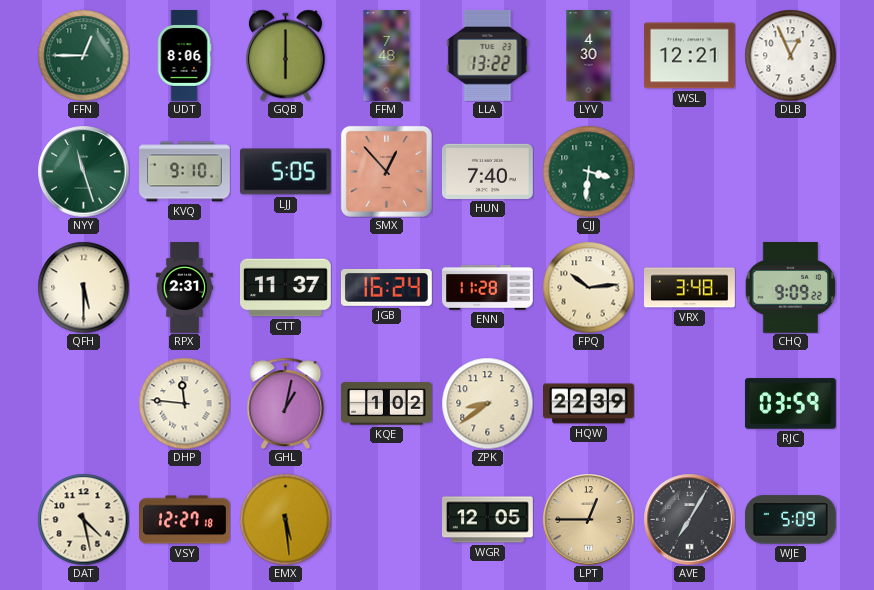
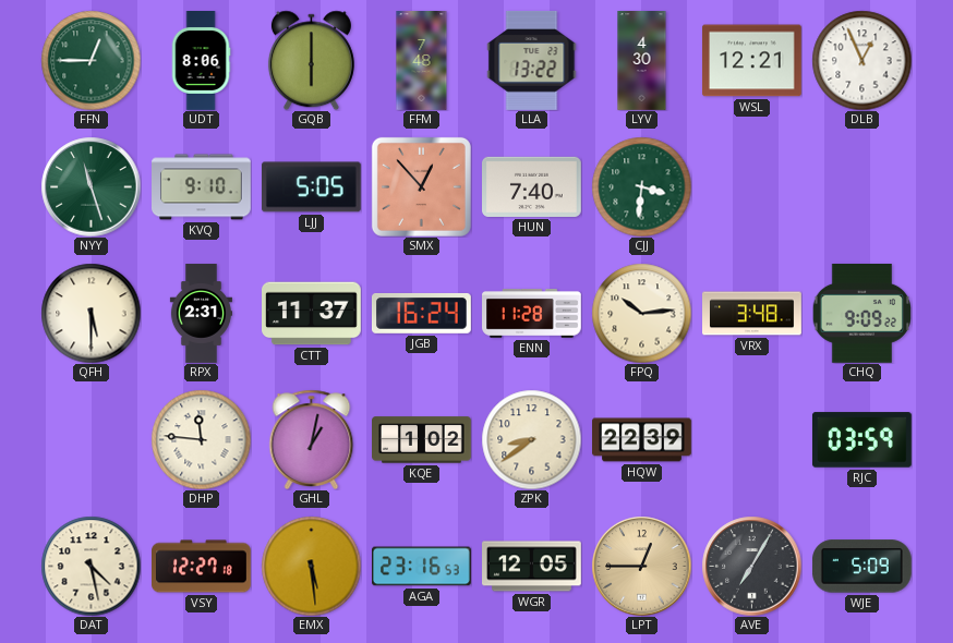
AGA: none -> 23:16
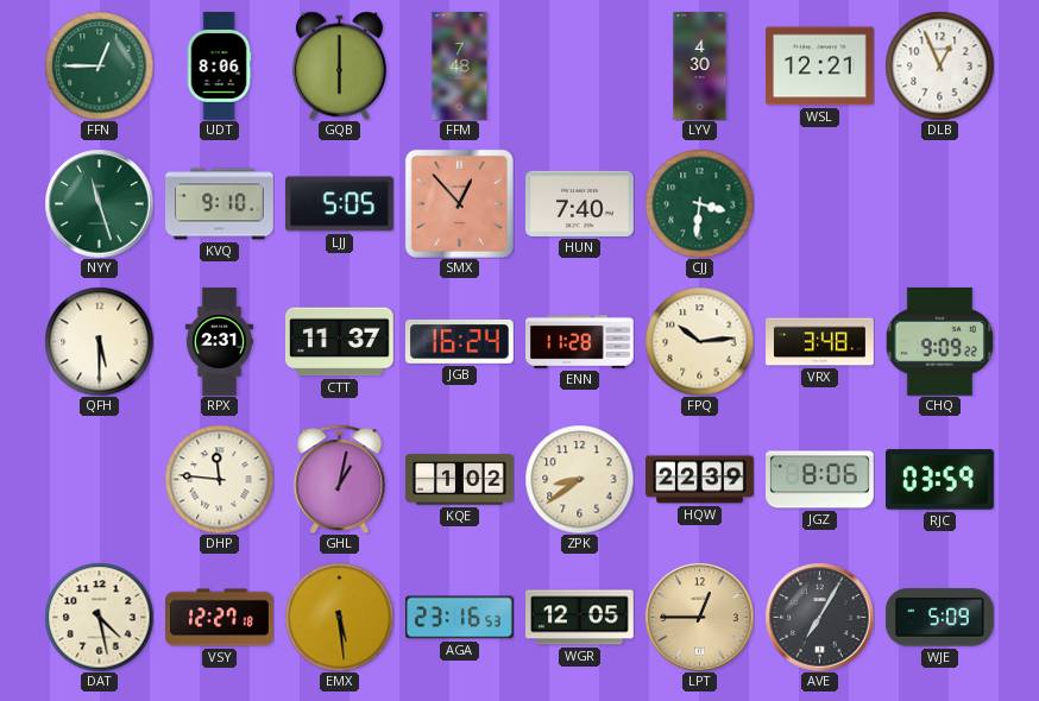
LLA: 13:22 -> none
JGZ: none -> 8:06
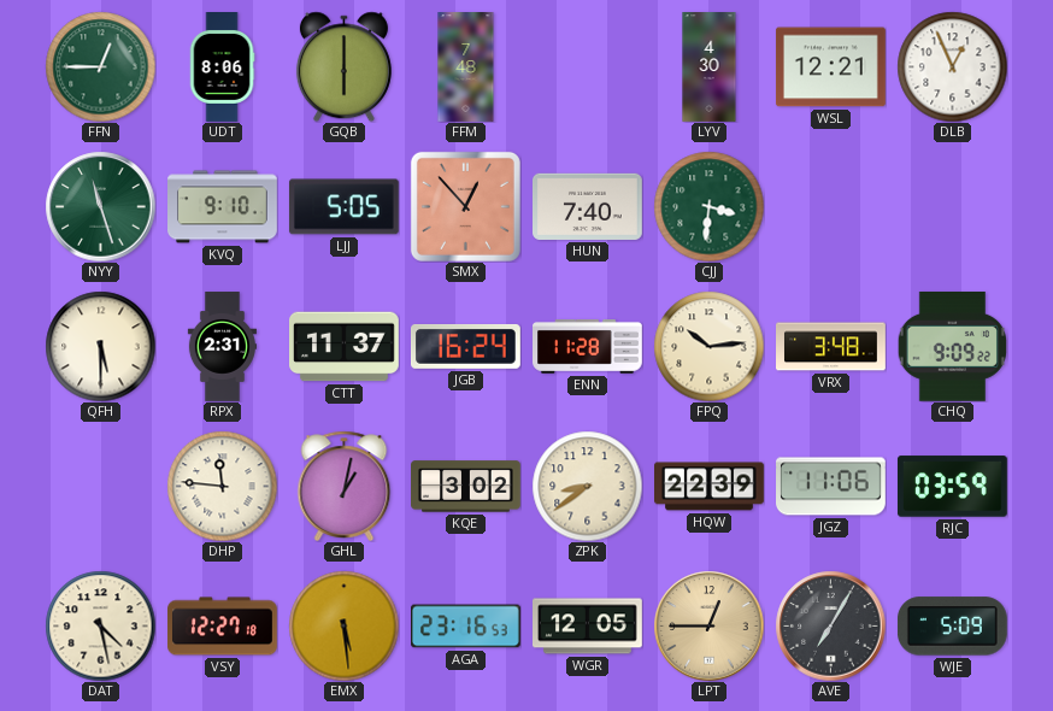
KQE: 1:02 -> 3:02
JGZ: 8:06 -> 11:06
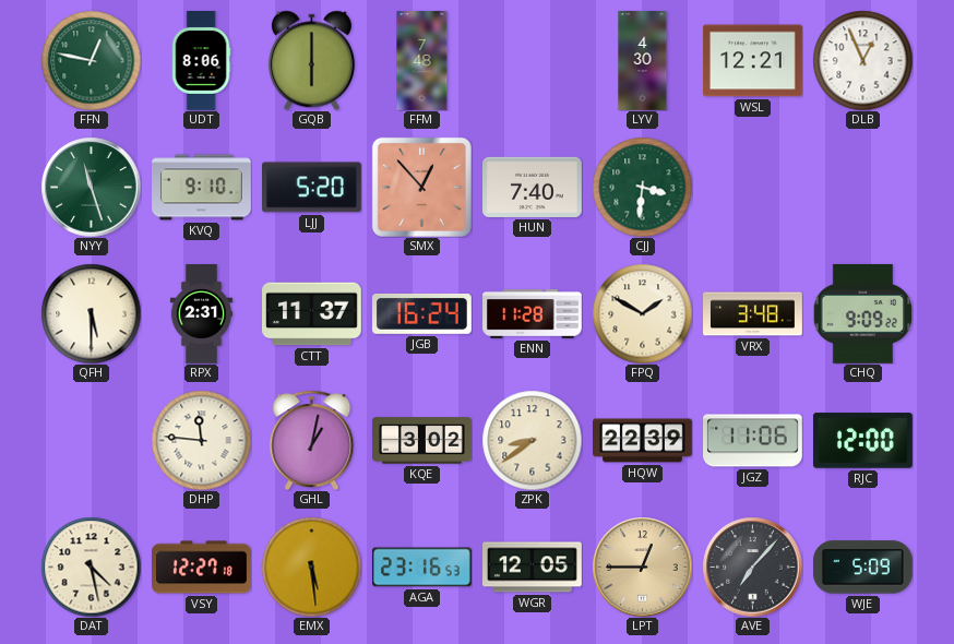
FFN: 12:45 -> 12:47
LJJ: 5:05 -> 5:20
FPQ: 10:14 -> 1:50
RJC: 03:59 -> 12:00
AVE: 7:05 -> 7:07
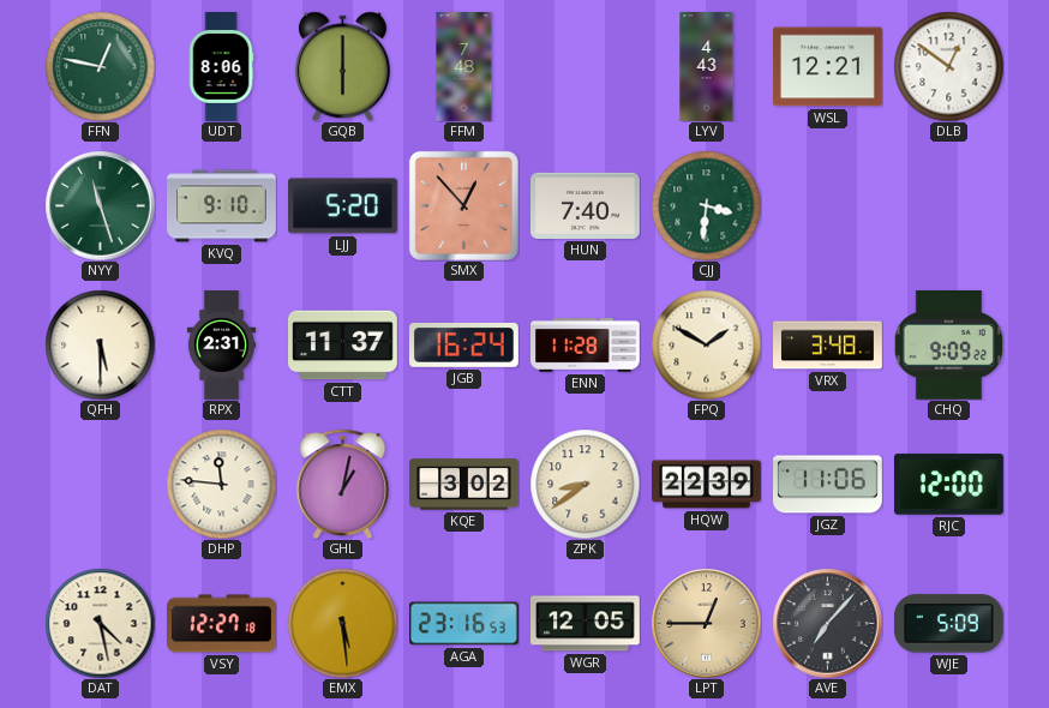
LYV: 4:30 -> 4:43
DLB: 12:56 -> 12:51
